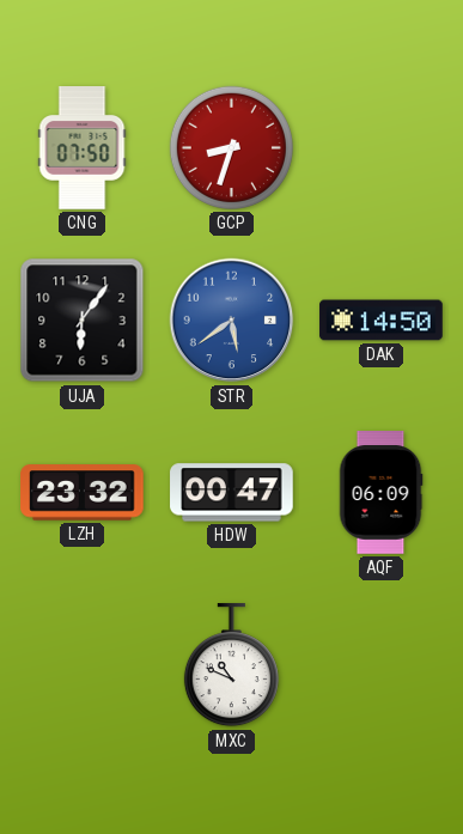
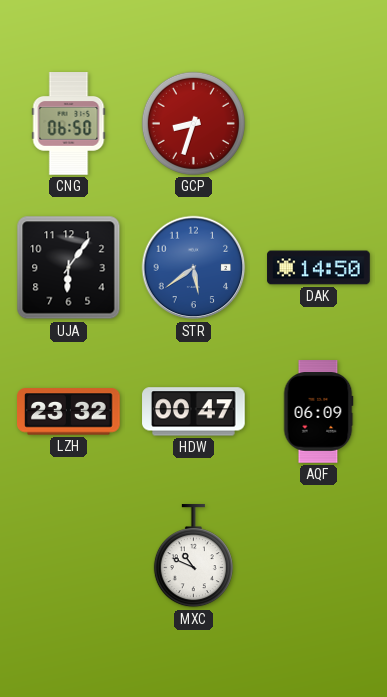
CNG: 07:50 -> 06:50
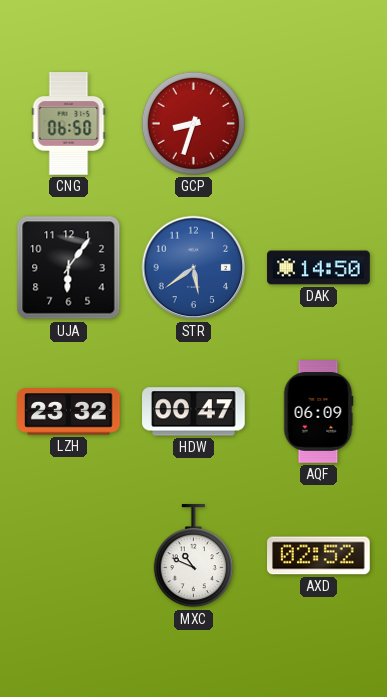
AXD: none -> 02:52
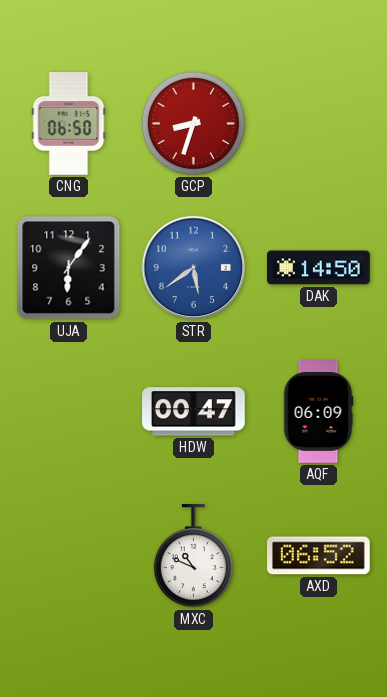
LZH: 23:32 -> none
AXD: 02:52 -> 06:52
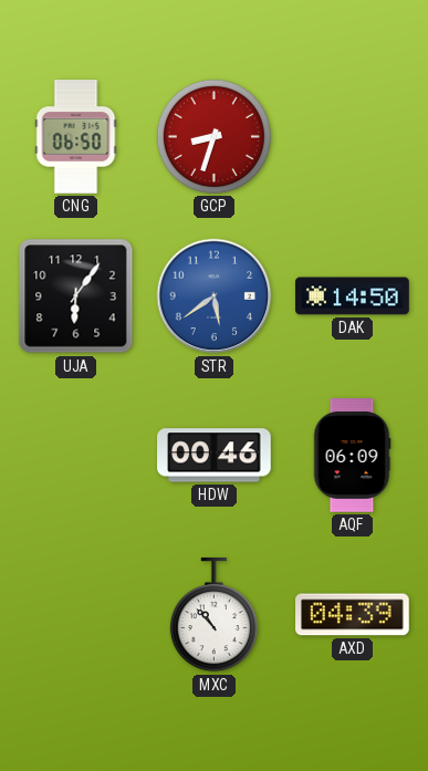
HDW: 00:47 -> 00:46
MXC: 10:49 -> 10:53
AXD: 06:52 -> 04:39
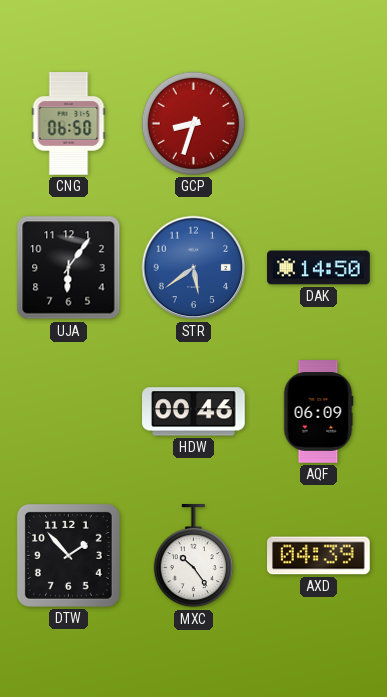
DTW: none -> 1:53
MXC: 10:53 -> 10:24
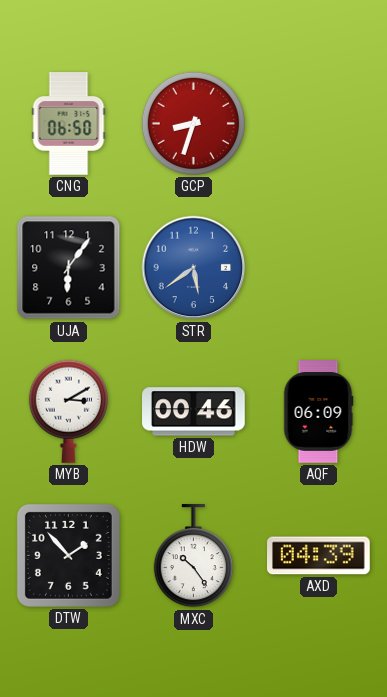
DAK: 14:50 -> none
MYB: none -> 3:10
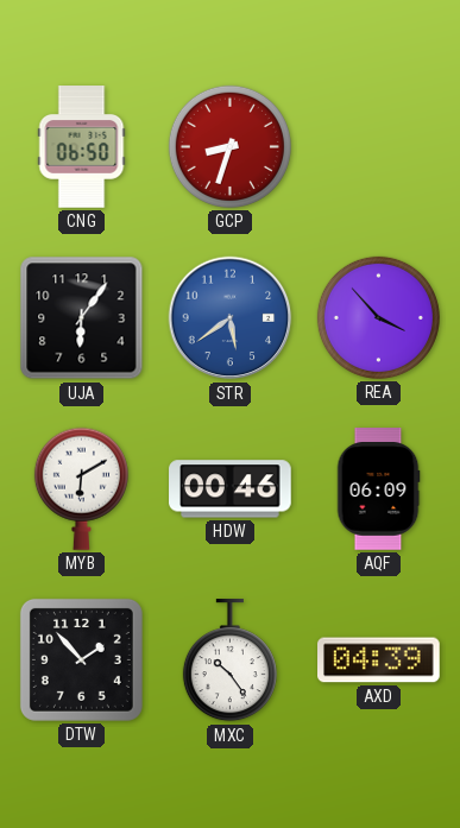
REA: none -> 3:53
MYB: 3:10 -> 6:10
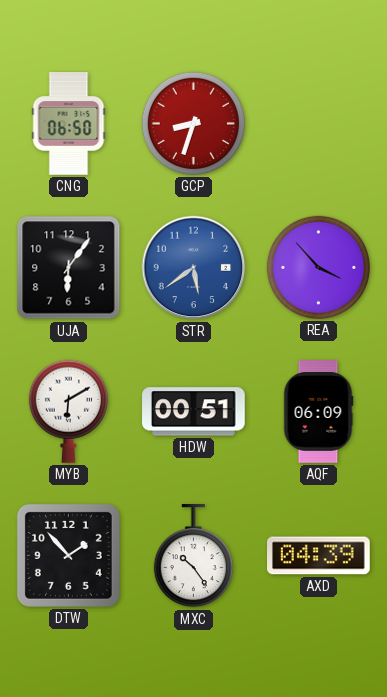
HDW: 00:46 -> 00:51
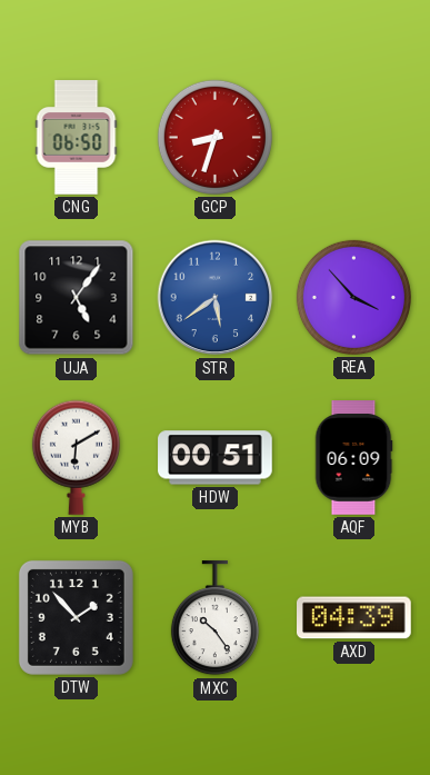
UJA: 6:06 -> 5:06
